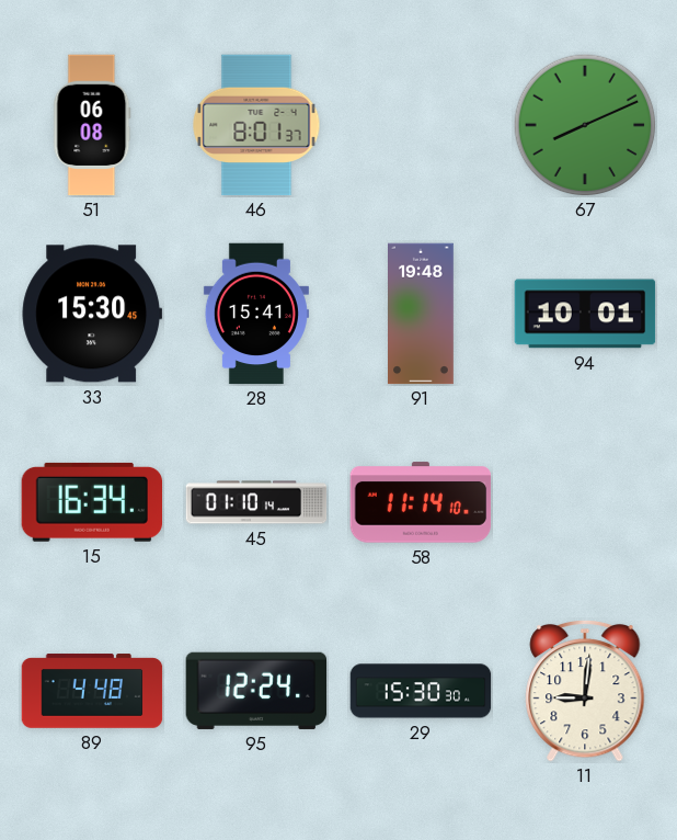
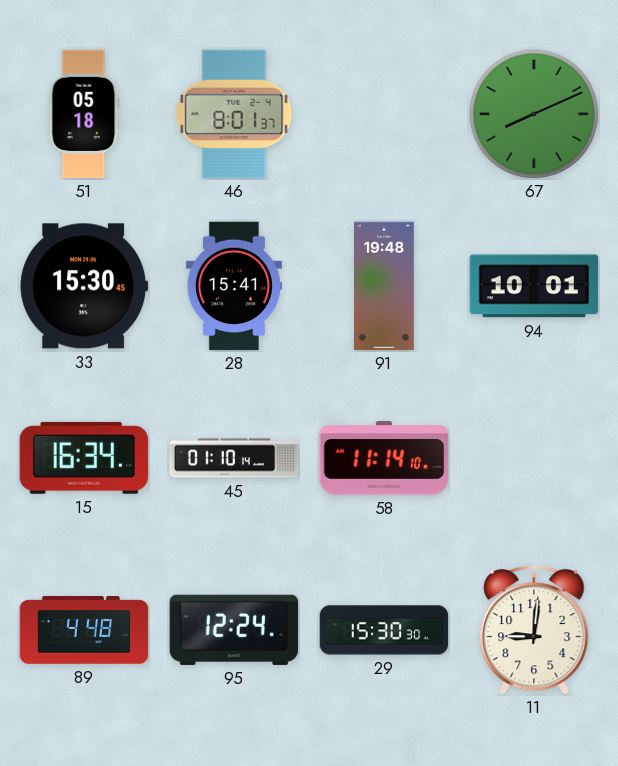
51: 06:08 -> 05:18
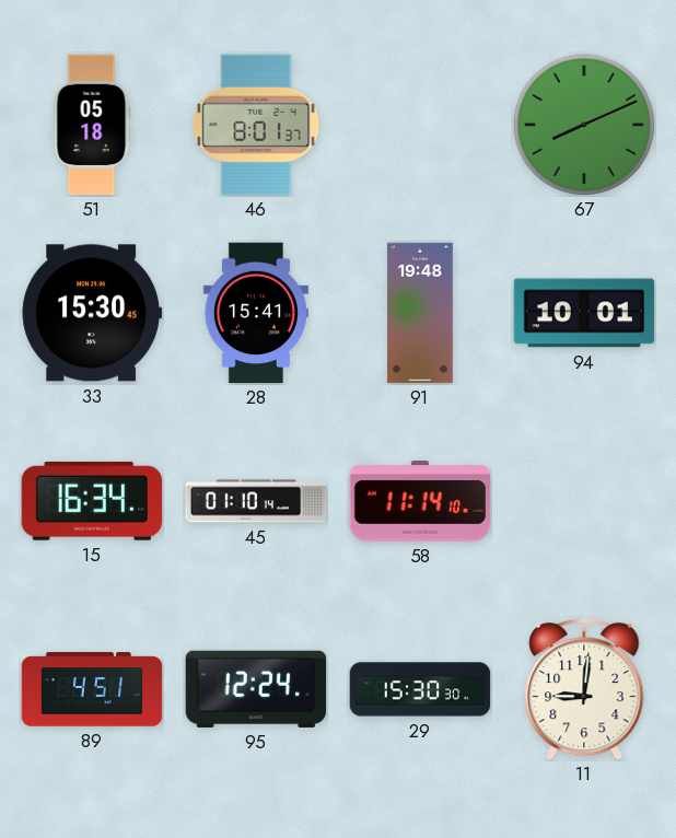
89: 4:48 -> 4:51
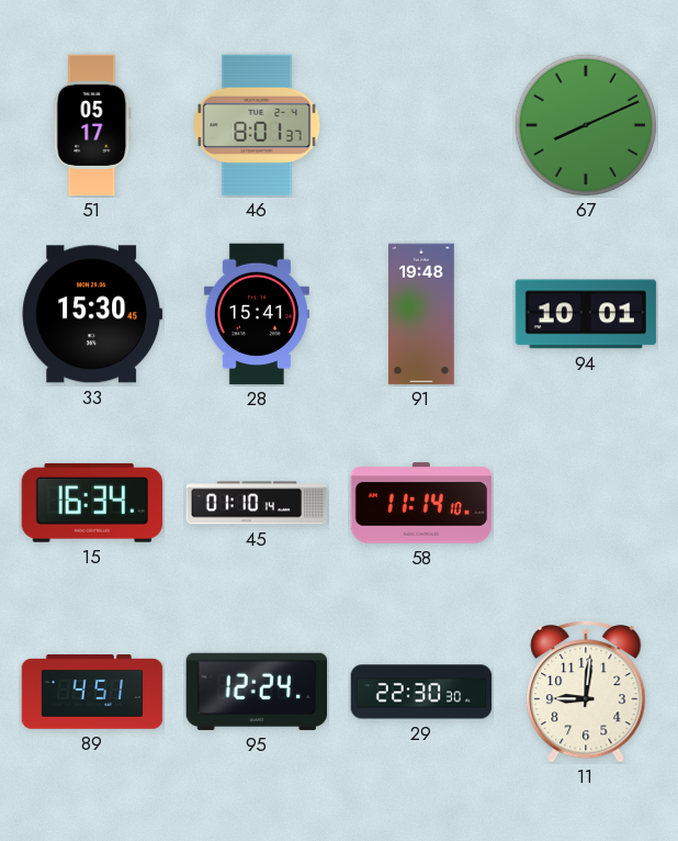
51: 05:18 -> 05:17
29: 15:30 -> 22:30
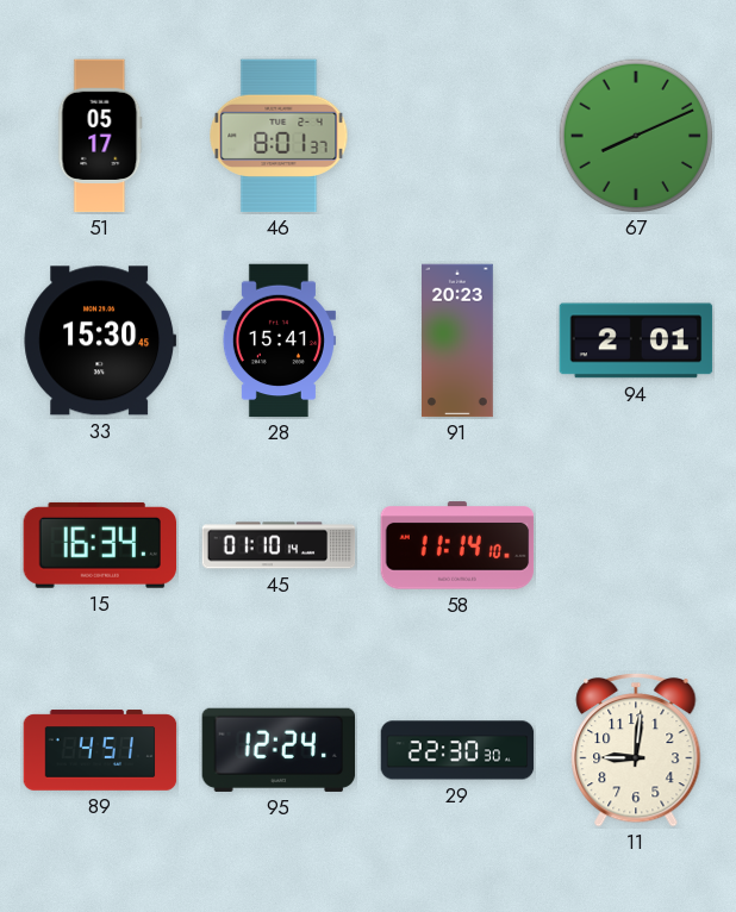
91: 19:48 -> 20:23
94: 10:01 -> 2:01
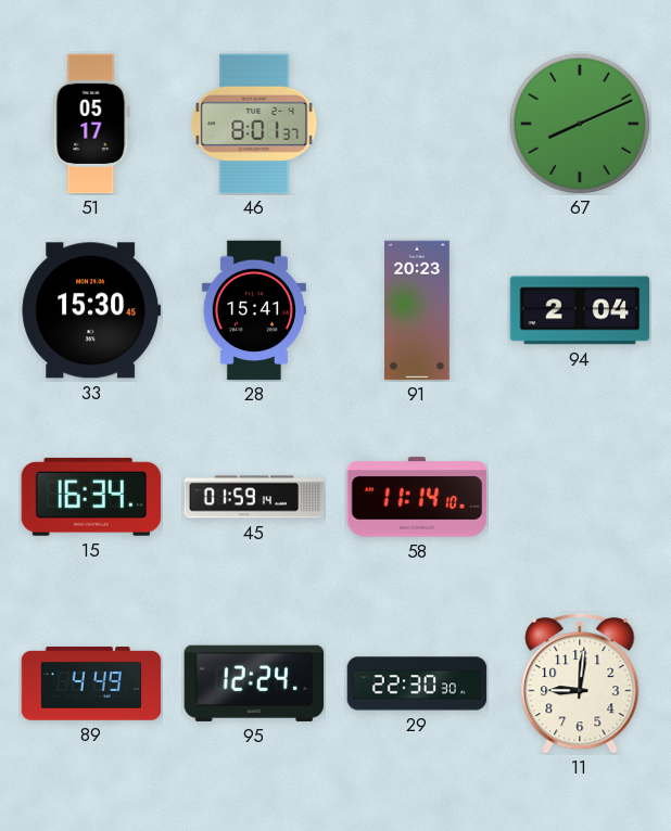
94: 2:01 -> 2:04
45: 01:10 -> 01:59
89: 4:51 -> 4:49
